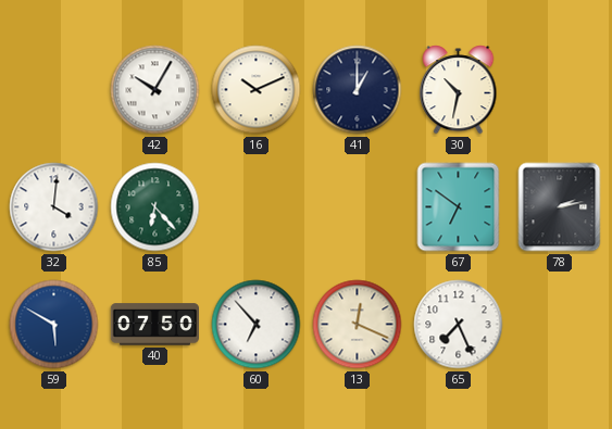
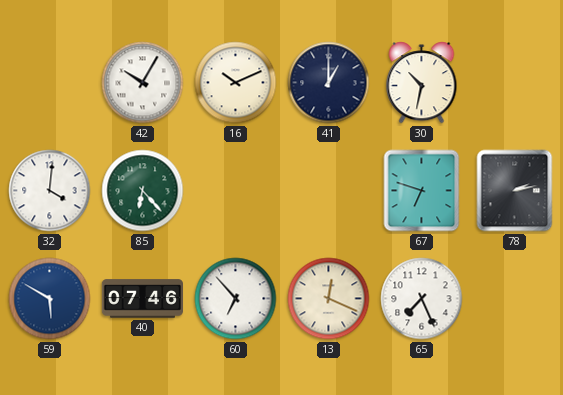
67: 6:51 -> 6:48
40: 07:50 -> 07:46
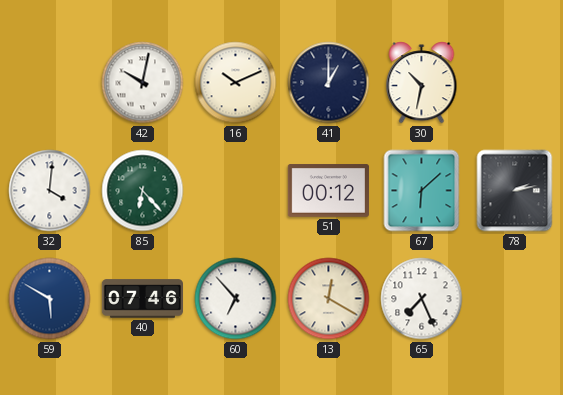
42: 10:05 -> 10:02
51: none -> 00:12
67: 6:48 -> 6:08
13: 12:19 -> 12:20
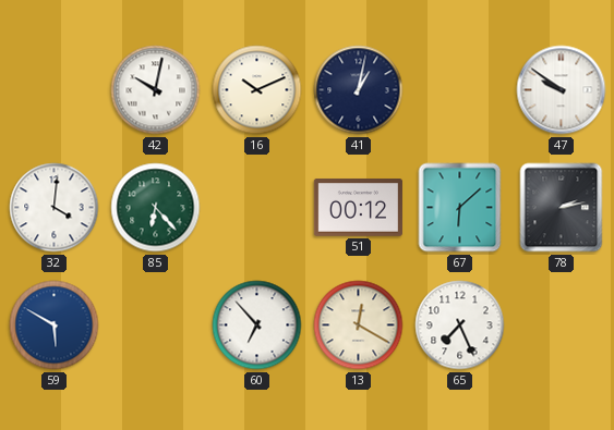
41: 1:00 -> 1:02
30: 10:32 -> none
47: none -> 9:51
40: 07:46 -> none
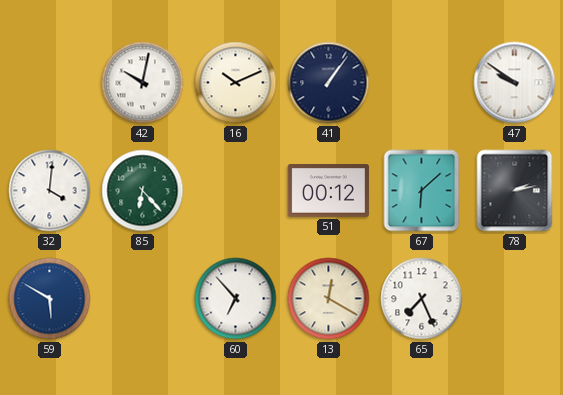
41: 1:02 -> 1:06
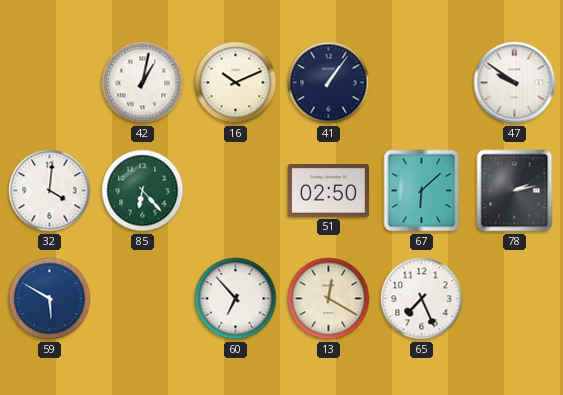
42: 10:02 -> 1:02
51: 00:12 -> 02:50
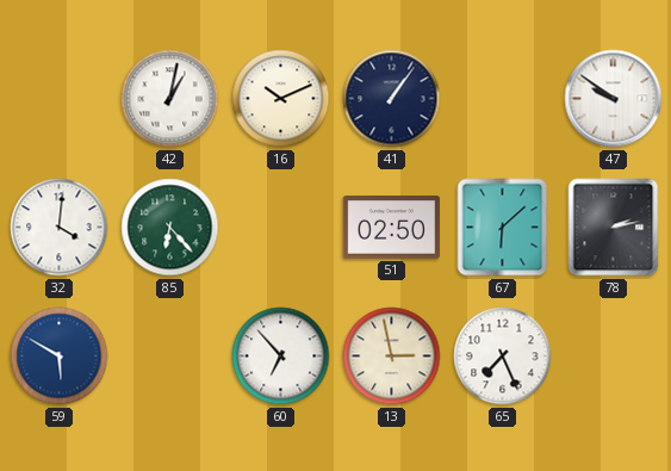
13: 12:20 -> 2:58
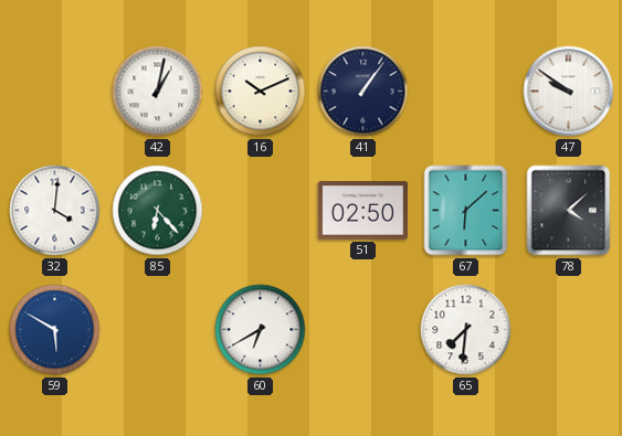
78: 2:13 -> 4:08
60: 6:53 -> 6:40
13: 2:58 -> none
65: 7:26 -> 7:31
